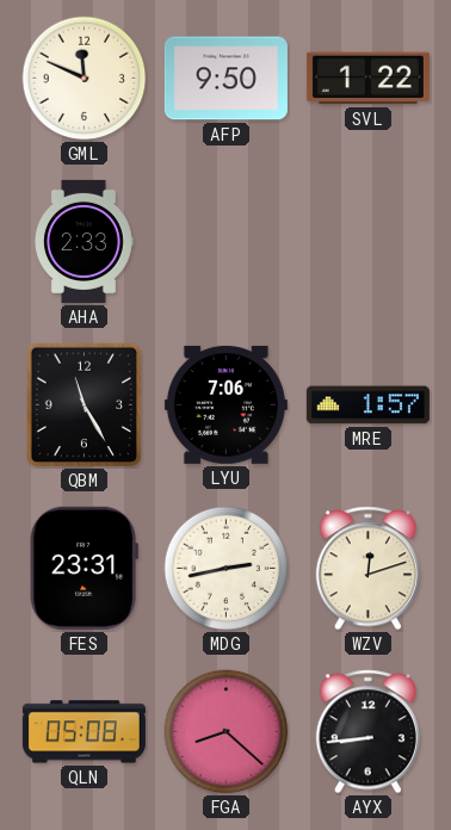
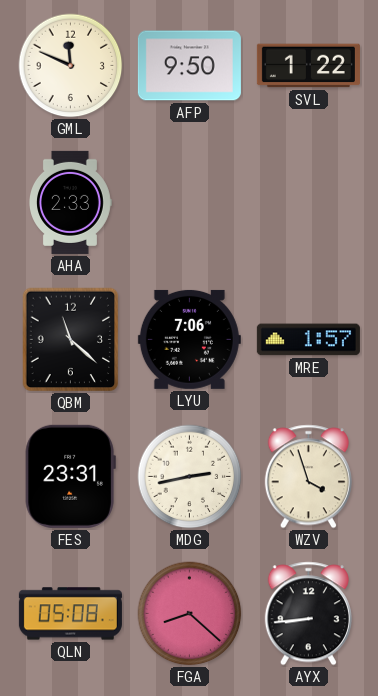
QBM: 11:25 -> 11:22
WZV: 12:12 -> 3:57
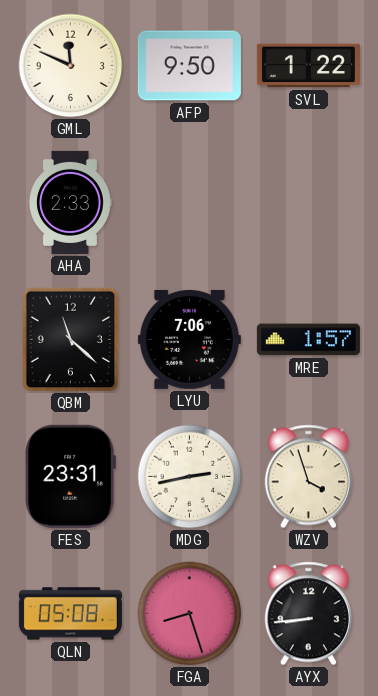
FGA: 8:22 -> 8:27
